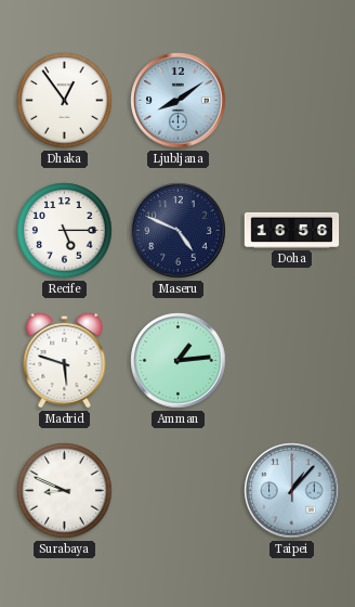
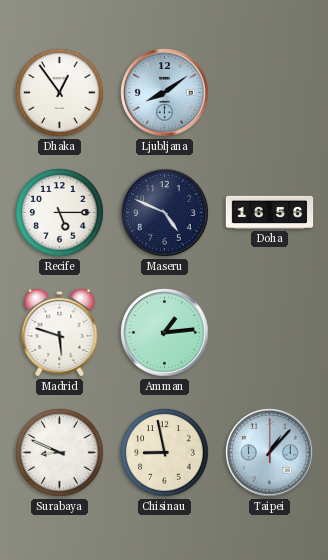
Chisinau: none -> 8:58
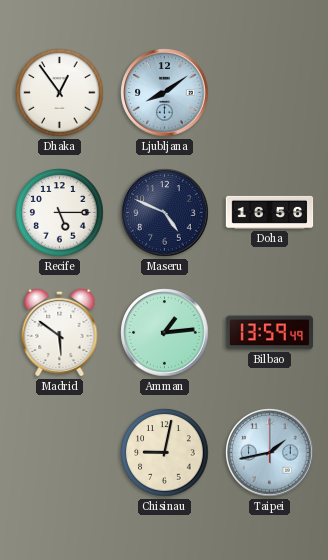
Madrid: 5:48 -> 5:51
Bilbao: none -> 13:59
Surabaya: 8:49 -> none
Chisinau: 8:58 -> 9:02
Taipei: 1:07 -> 1:43
